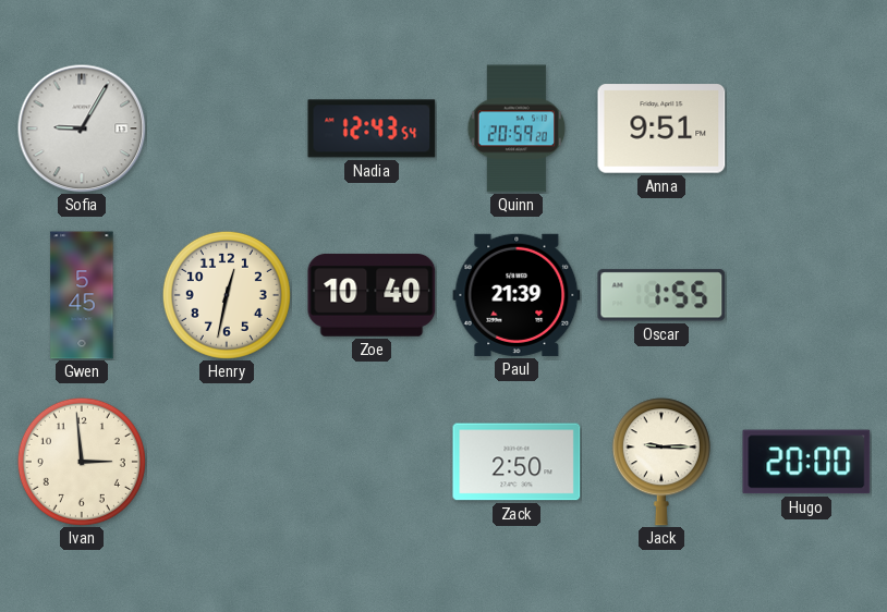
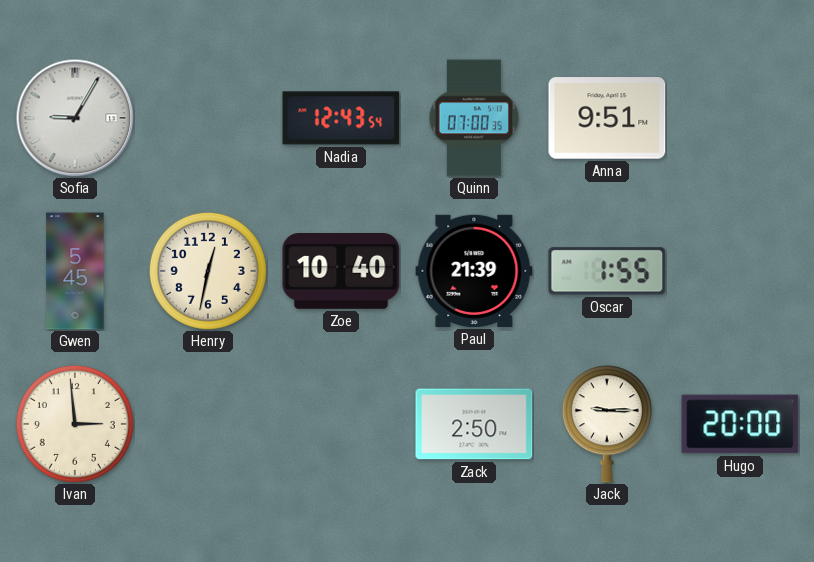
Quinn: 20:59 -> 07:00
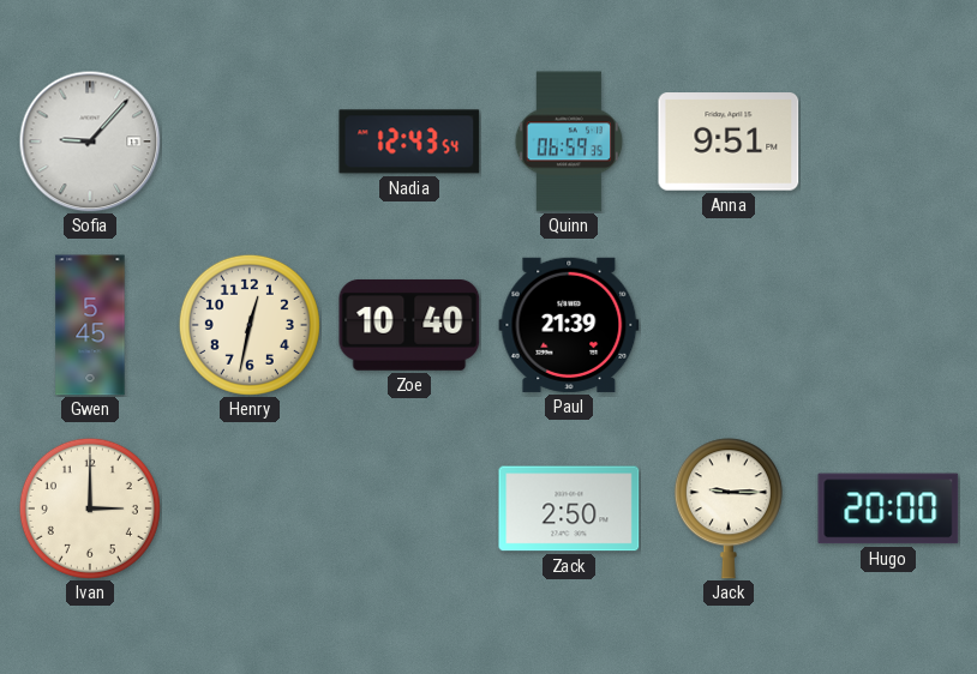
Sofia: 9:05 -> 9:07
Quinn: 07:00 -> 06:59
Oscar: 1:55 -> none
Ivan: 2:59 -> 3:00
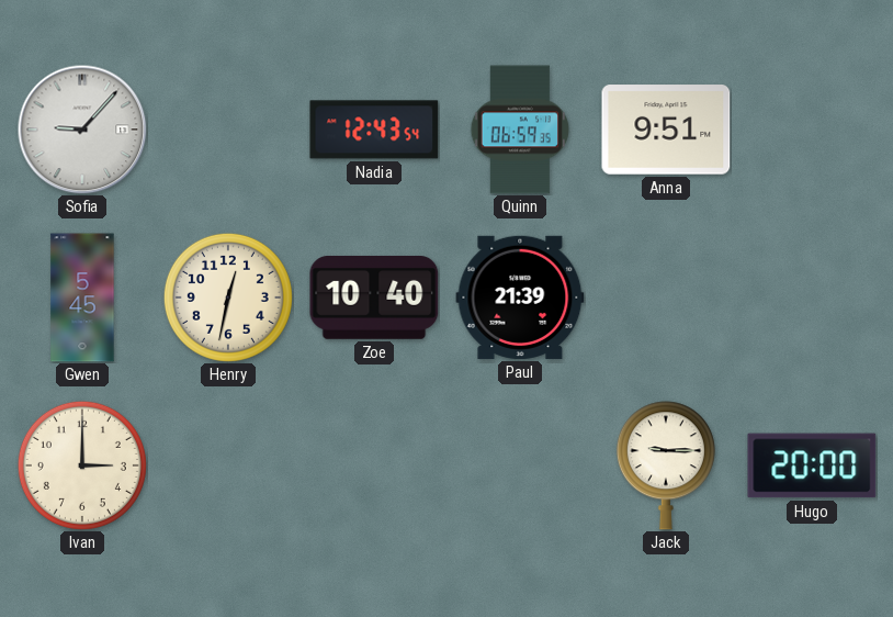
Zack: 2:50 -> none
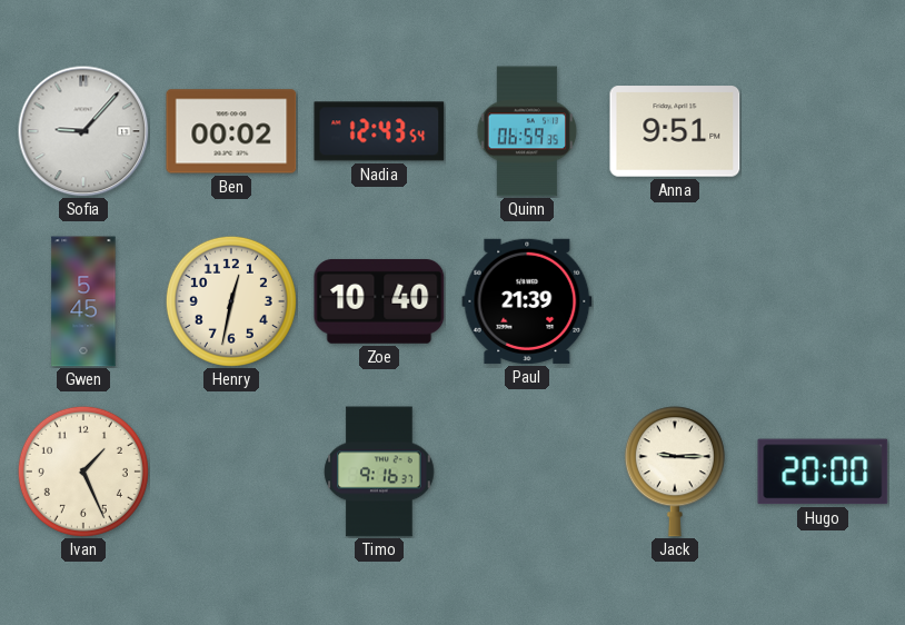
Ben: none -> 00:02
Ivan: 3:00 -> 1:26
Timo: none -> 9:16
